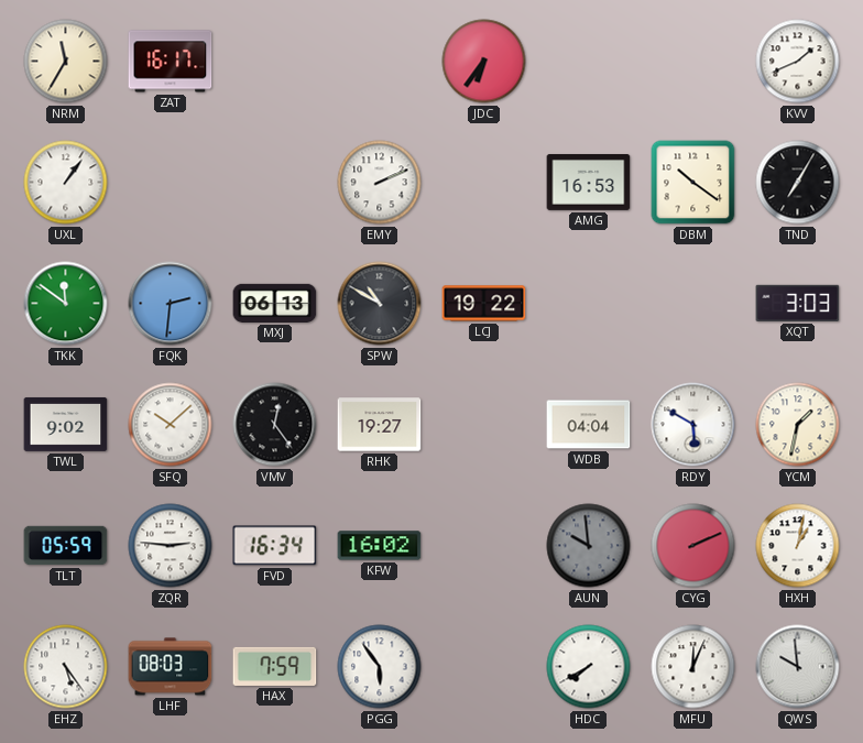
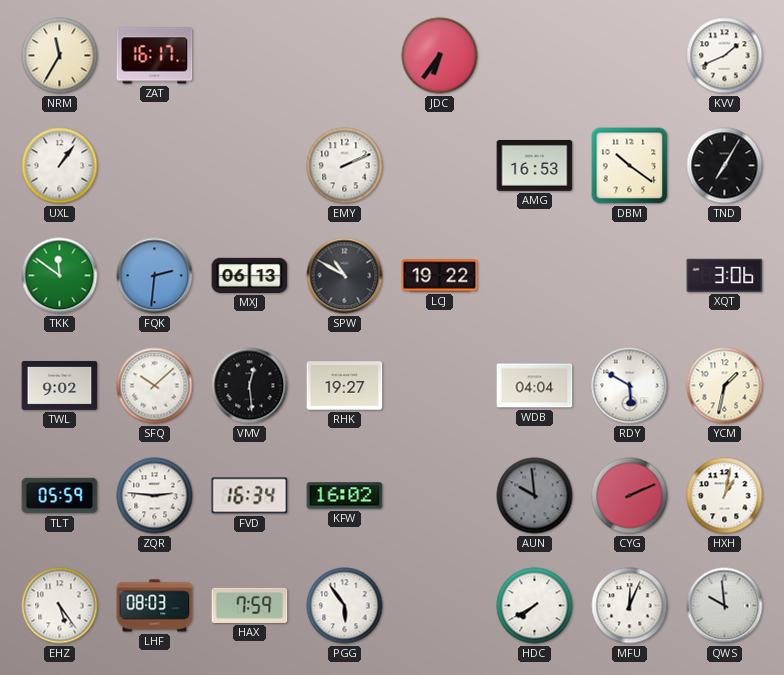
XQT: 3:03 -> 3:06
VMV: 12:24 -> 12:29
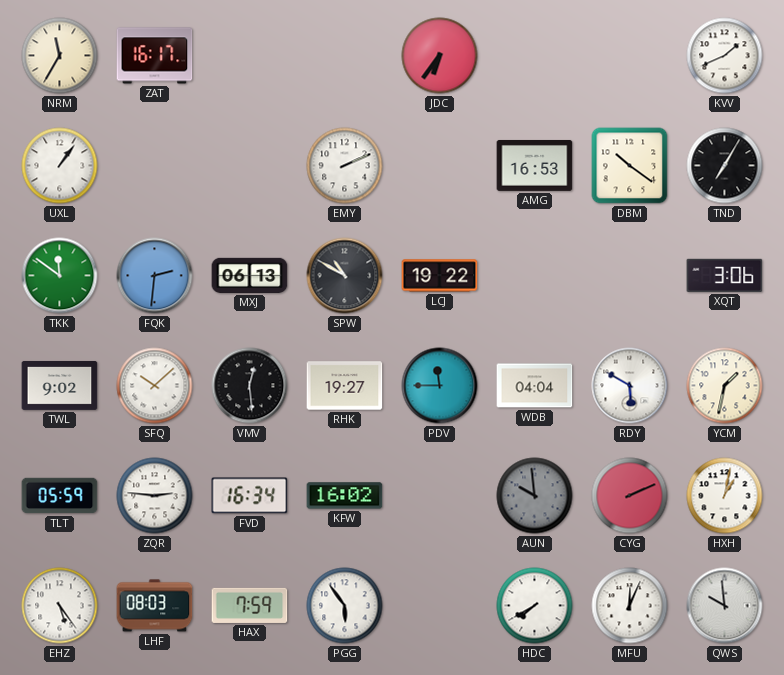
PDV: none -> 11:45
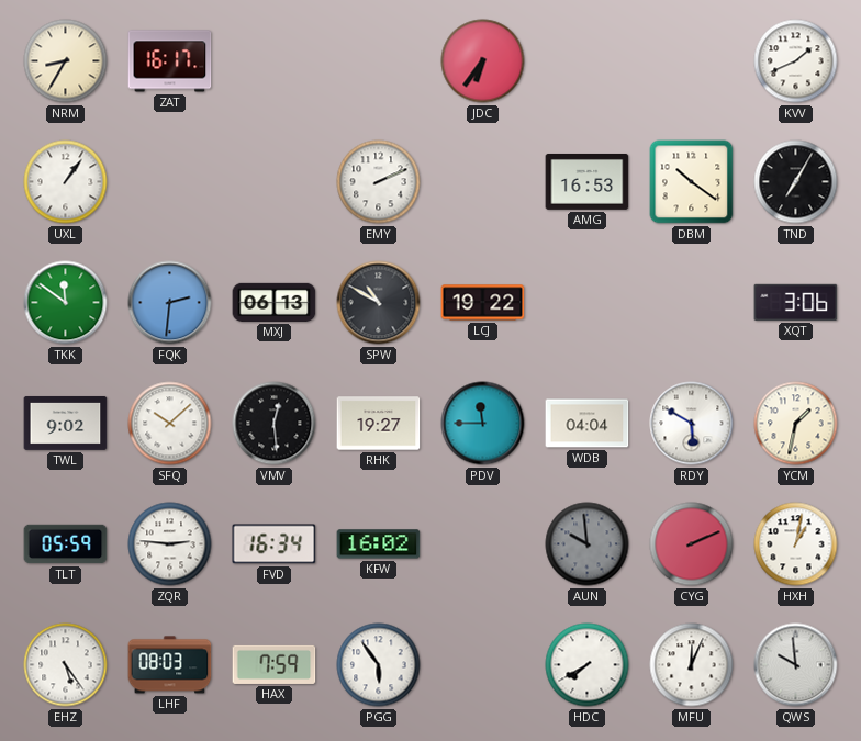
NRM: 11:35 -> 8:35
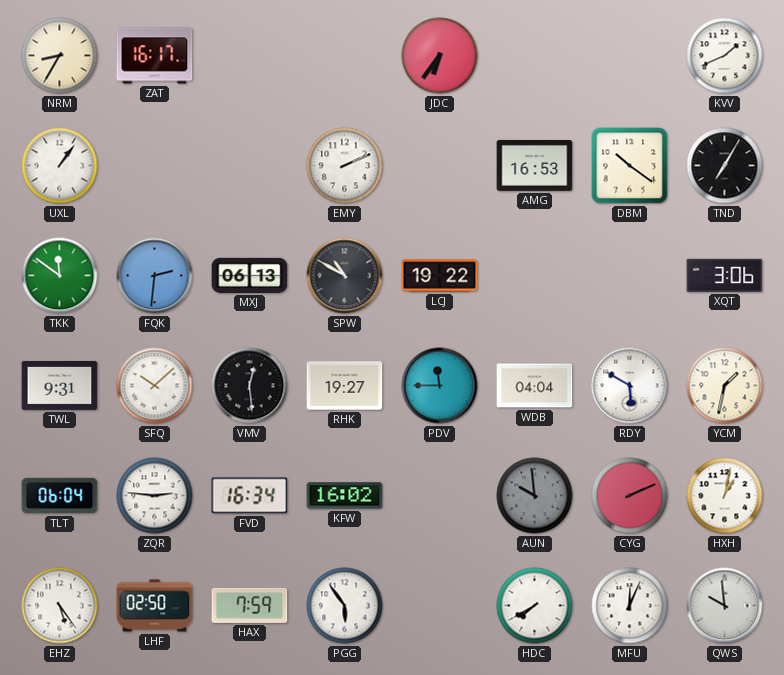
TWL: 9:02 -> 9:31
TLT: 05:59 -> 06:04
LHF: 08:03 -> 02:50
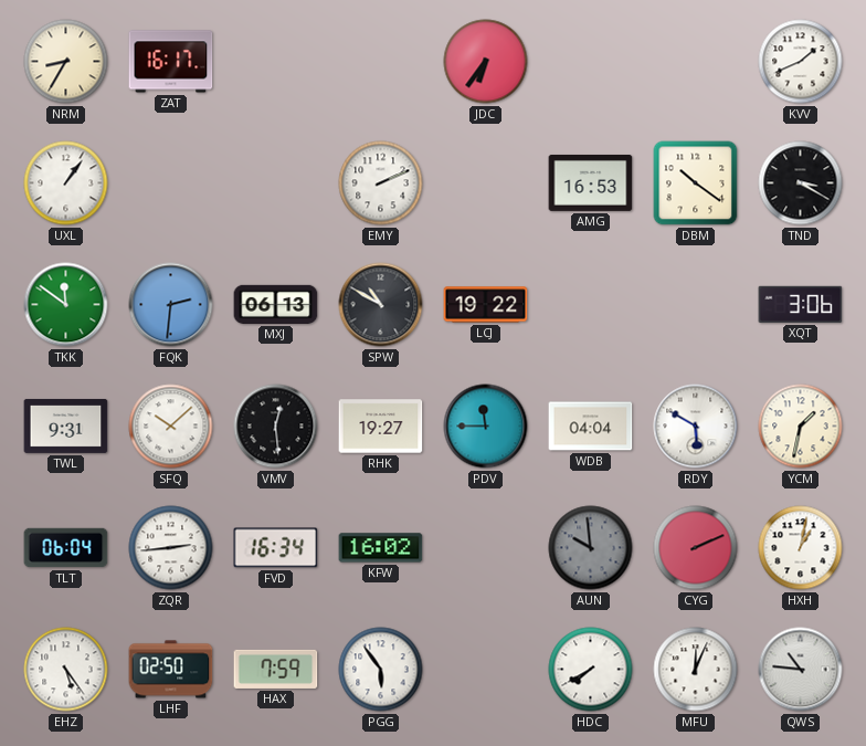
TND: 7:05 -> 3:20
ZQR: 2:46 -> 2:44
QWS: 9:59 -> 10:46
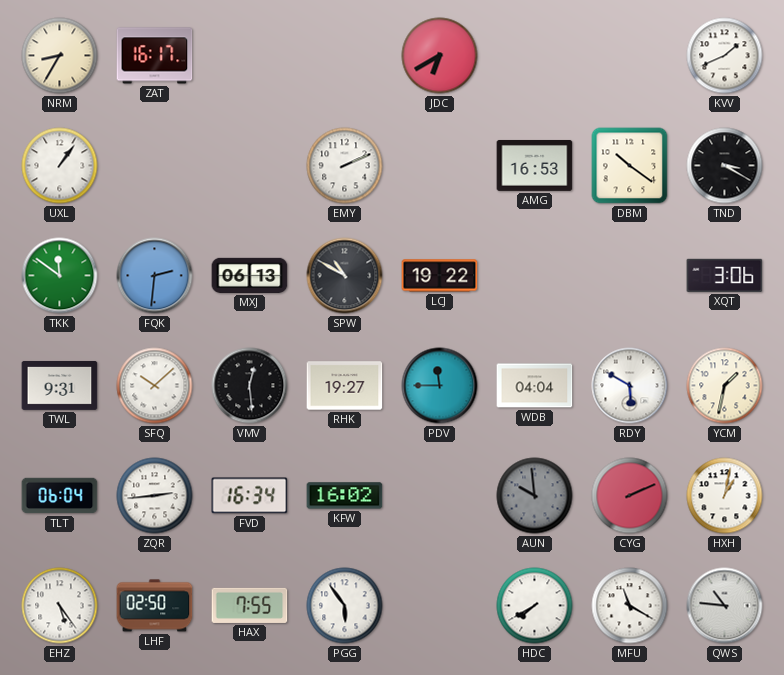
JDC: 6:36 -> 6:40
HAX: 7:59 -> 7:55
MFU: 12:04 -> 11:20
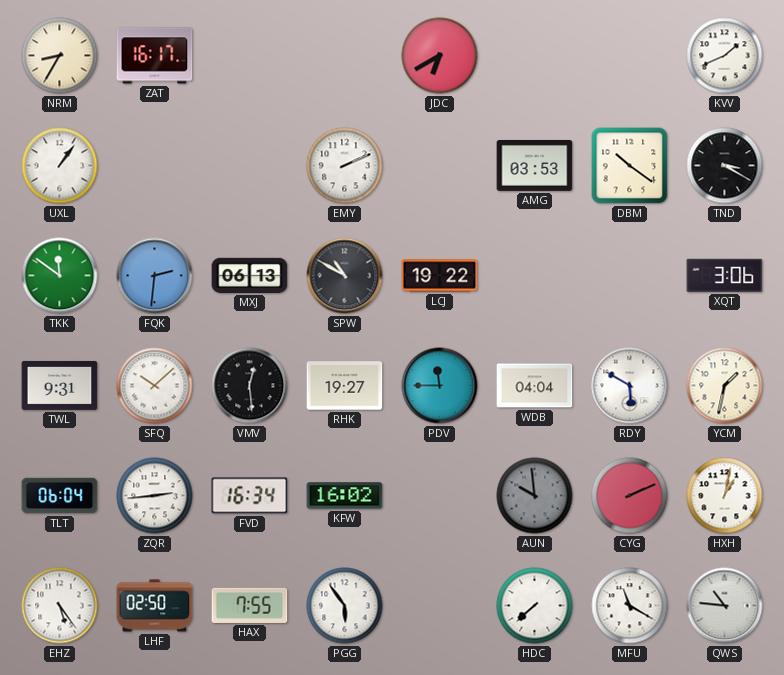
AMG: 16:53 -> 03:53
HDC: 7:40 -> 7:38
